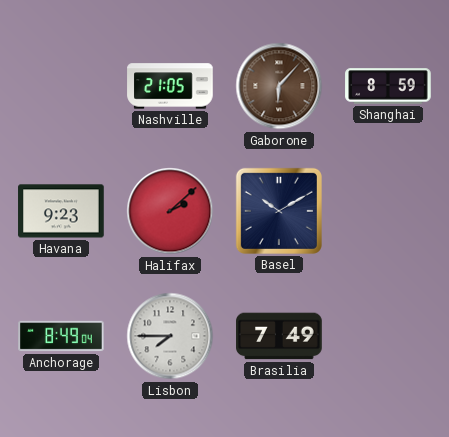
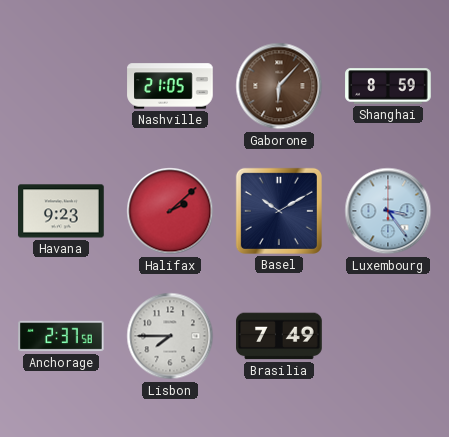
Luxembourg: none -> 3:24
Anchorage: 8:49 -> 2:37
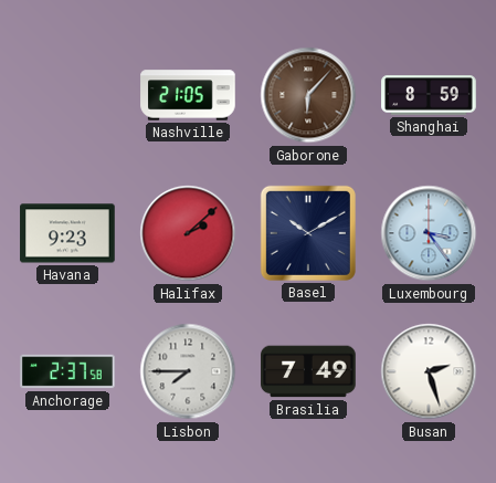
Busan: none -> 2:27
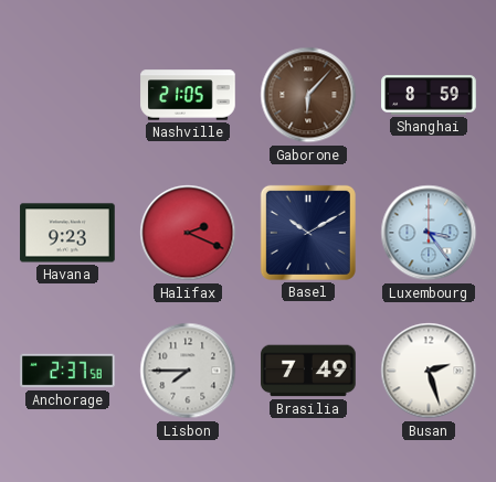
Halifax: 2:08 -> 2:19
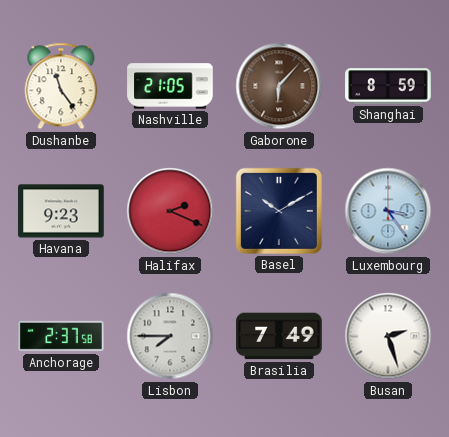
Dushanbe: none -> 11:24
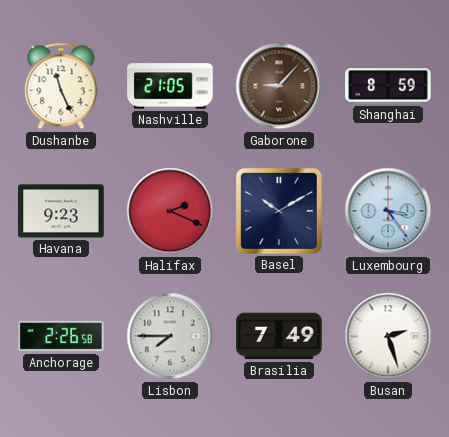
Dushanbe: 11:24 -> 11:26
Gaborone: 6:07 -> 9:07
Anchorage: 2:37 -> 2:26
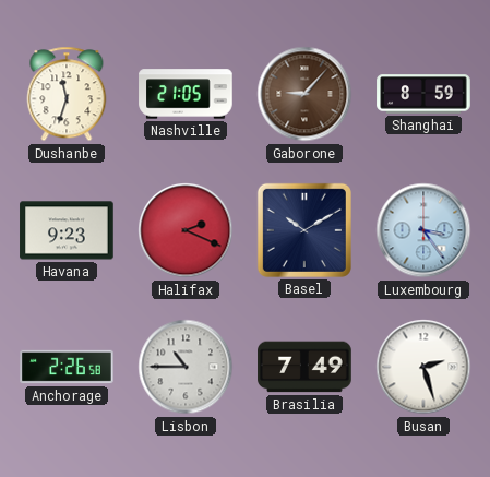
Dushanbe: 11:26 -> 11:33
Lisbon: 7:45 -> 10:45
